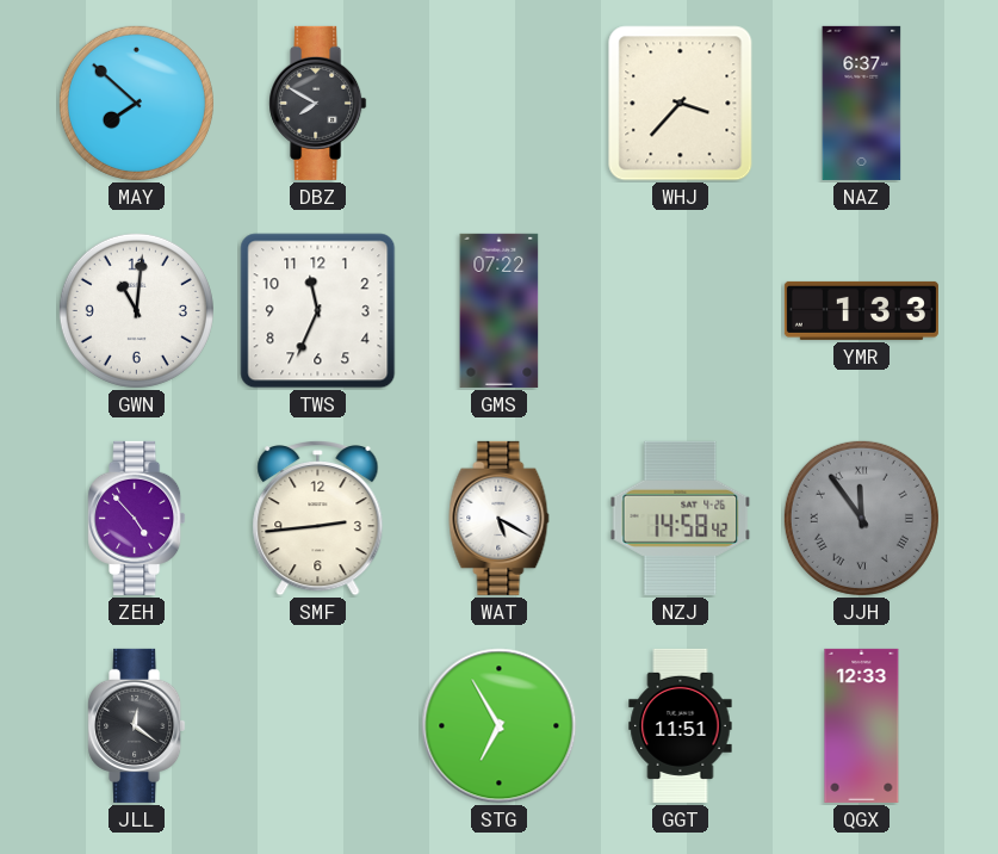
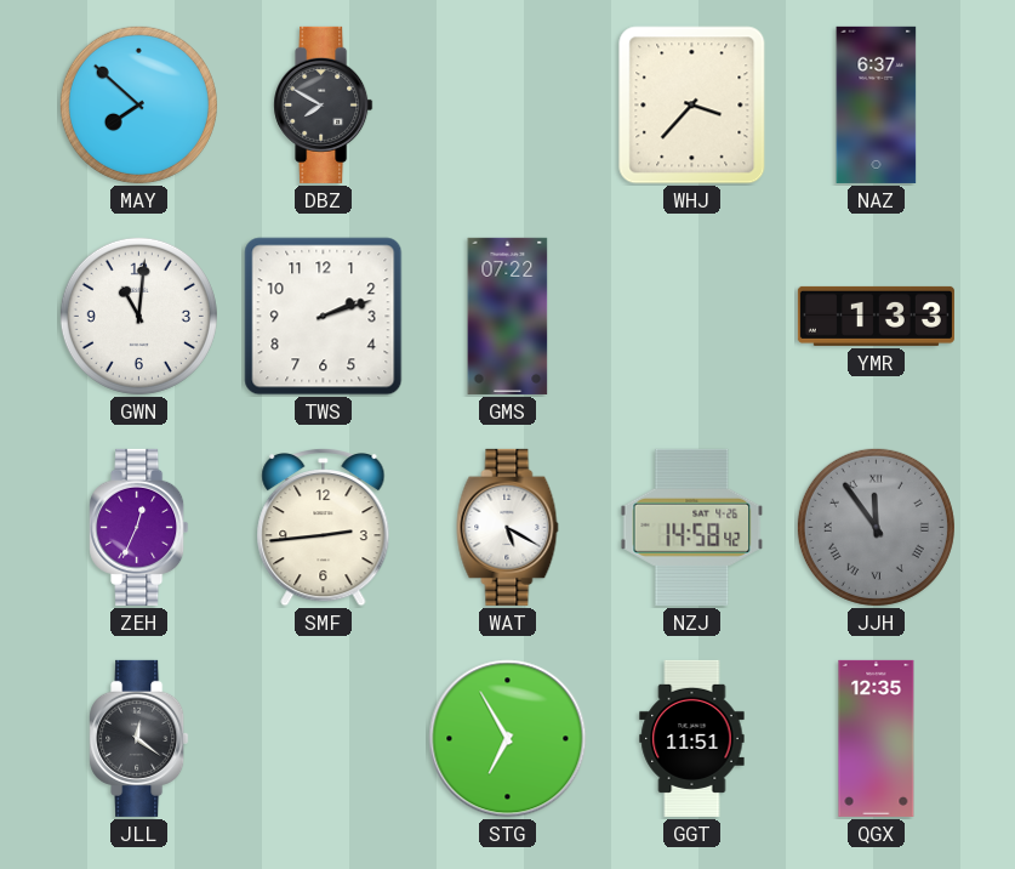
TWS: 11:34 -> 2:12
ZEH: 4:53 -> 12:34
QGX: 12:33 -> 12:35
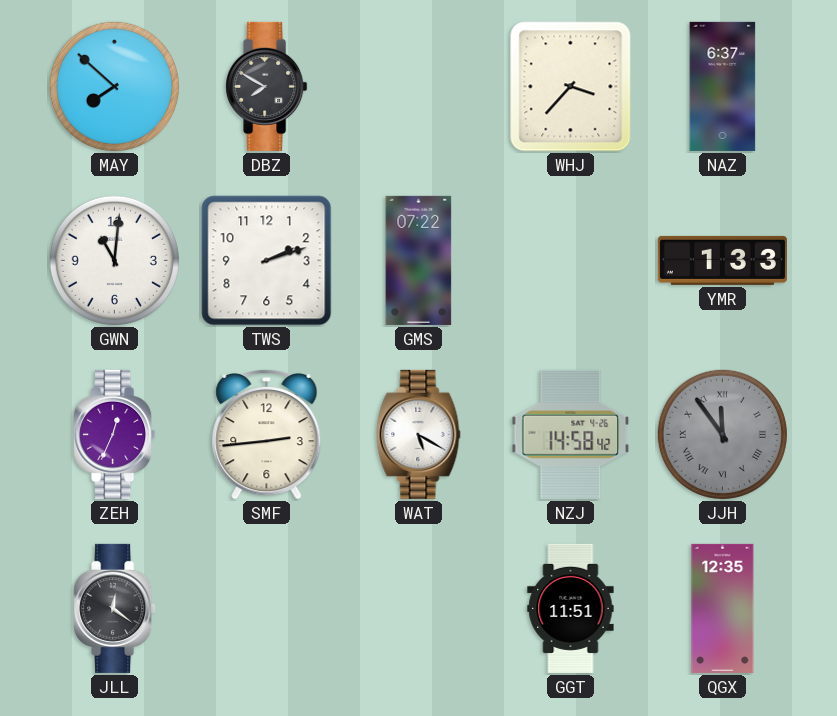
STG: 6:55 -> none
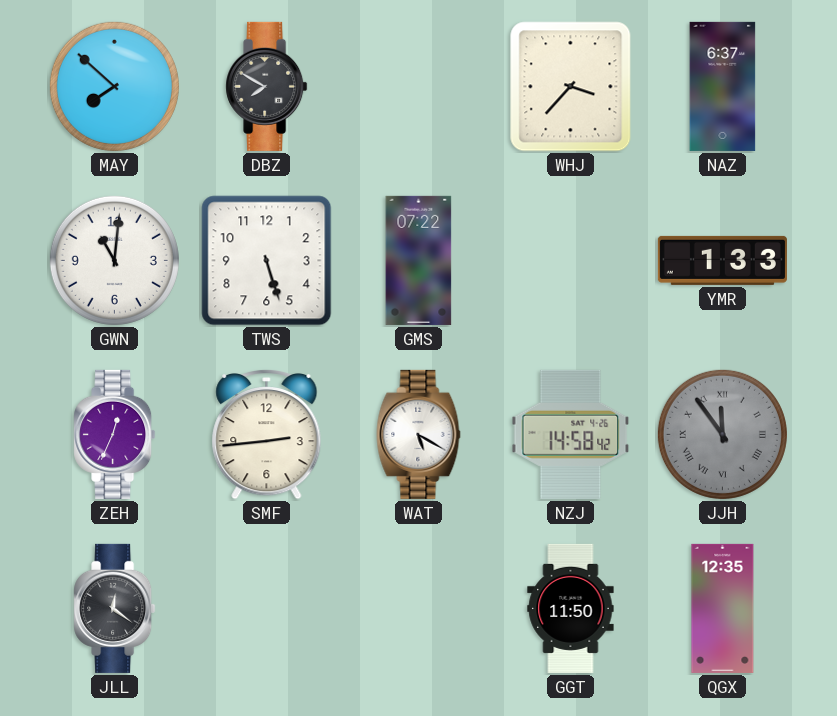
TWS: 2:12 -> 5:27
GGT: 11:51 -> 11:50
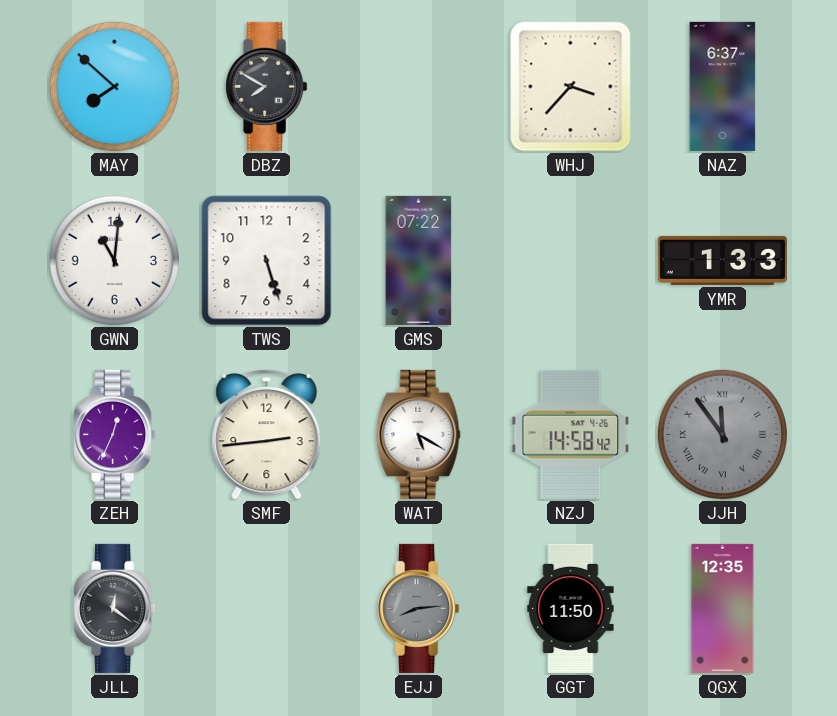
EJJ: none -> 8:14
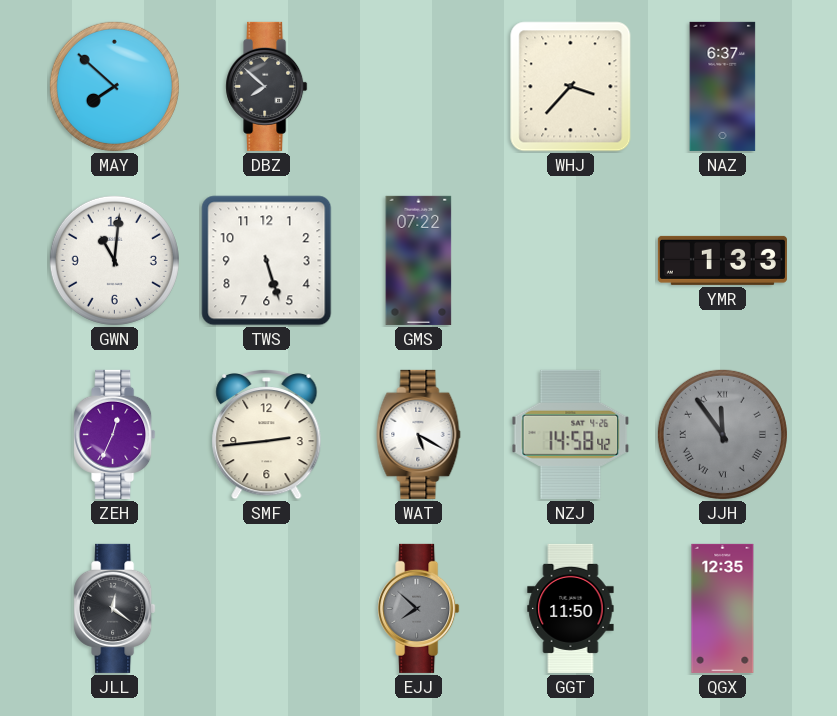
DBZ: 7:50 -> 7:52
EJJ: 8:14 -> 7:52
